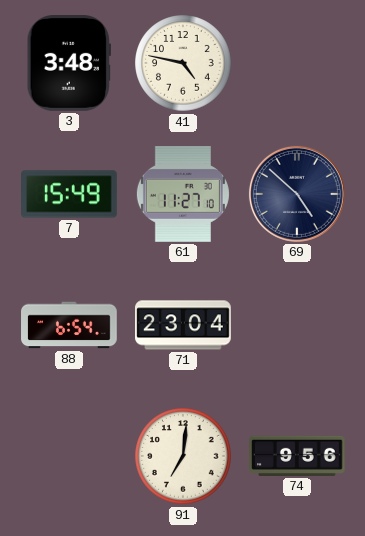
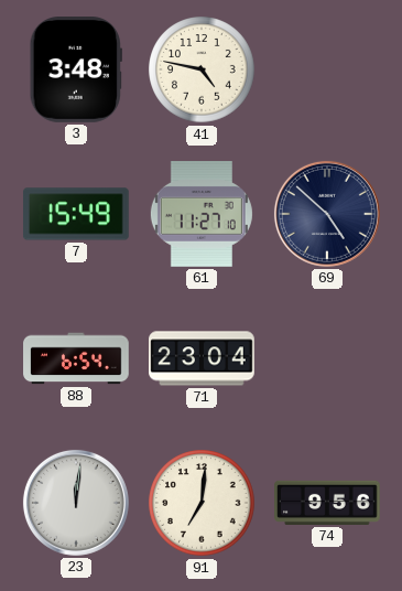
23: none -> 12:01
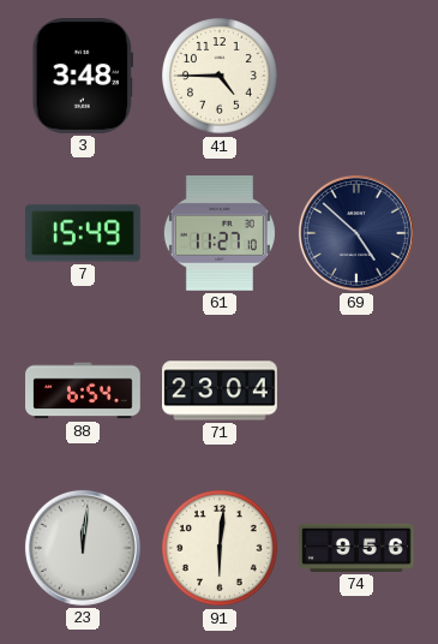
41: 4:47 -> 4:45
91: 7:01 -> 6:01
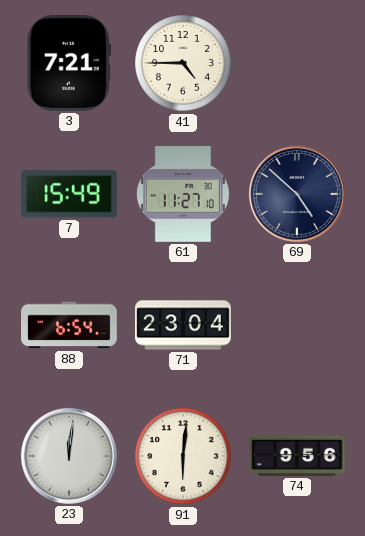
3: 3:48 -> 7:21
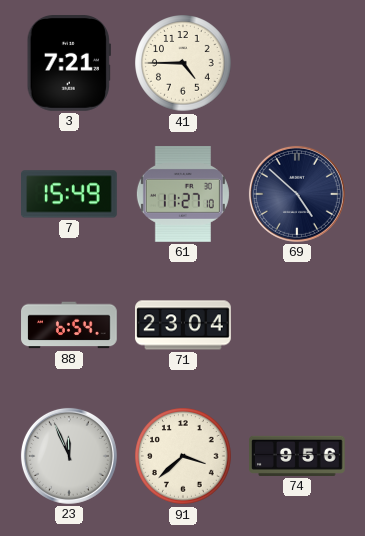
23: 12:01 -> 11:56
91: 6:01 -> 3:38
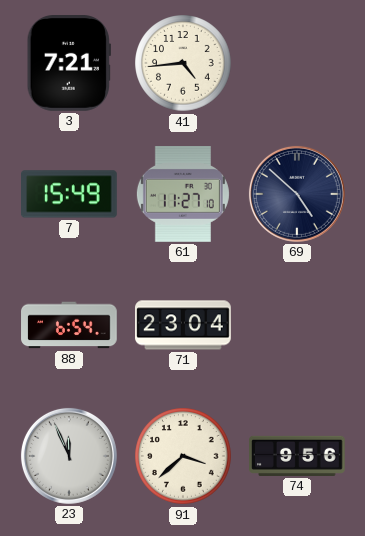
41: 4:45 -> 4:44
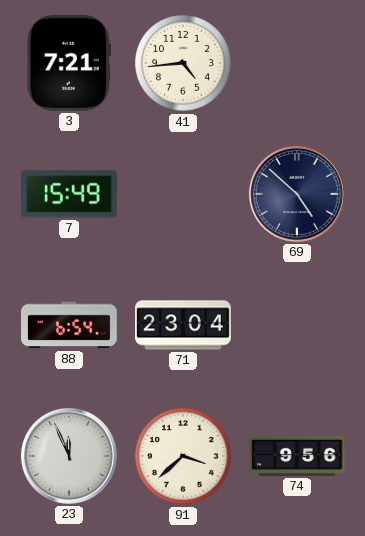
61: 11:27 -> none
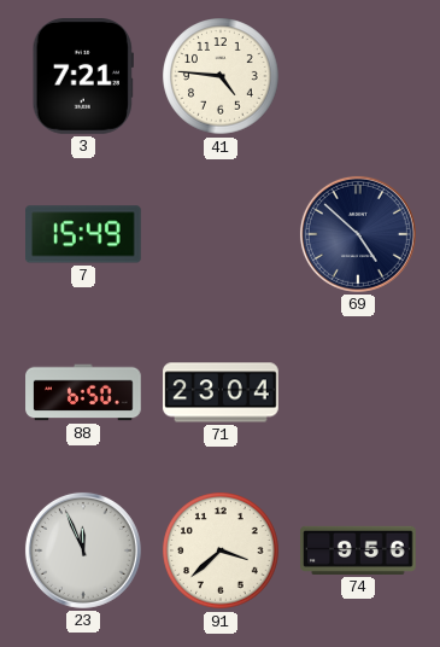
41: 4:44 -> 4:46
88: 6:54 -> 6:50
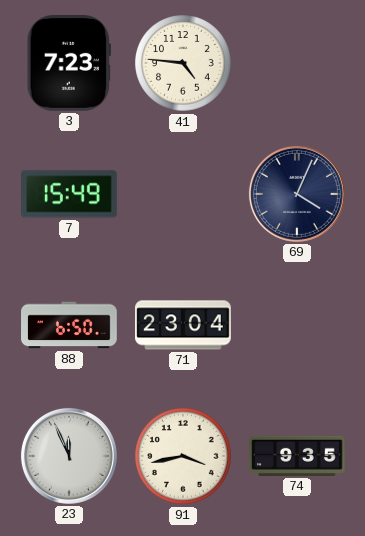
3: 7:21 -> 7:23
69: 4:52 -> 4:04
91: 3:38 -> 3:43
74: 9:56 -> 9:35
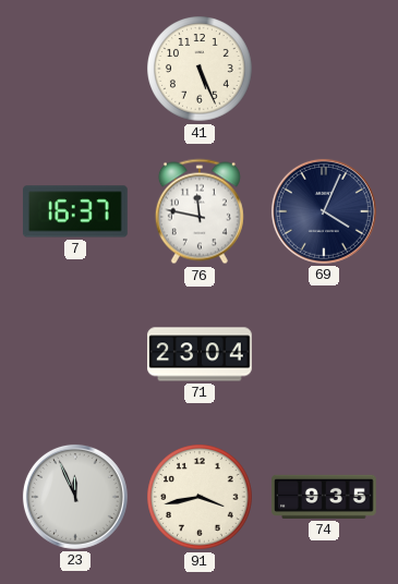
3: 7:23 -> none
41: 4:46 -> 5:26
7: 15:49 -> 16:37
76: none -> 11:47
88: 6:50 -> none
